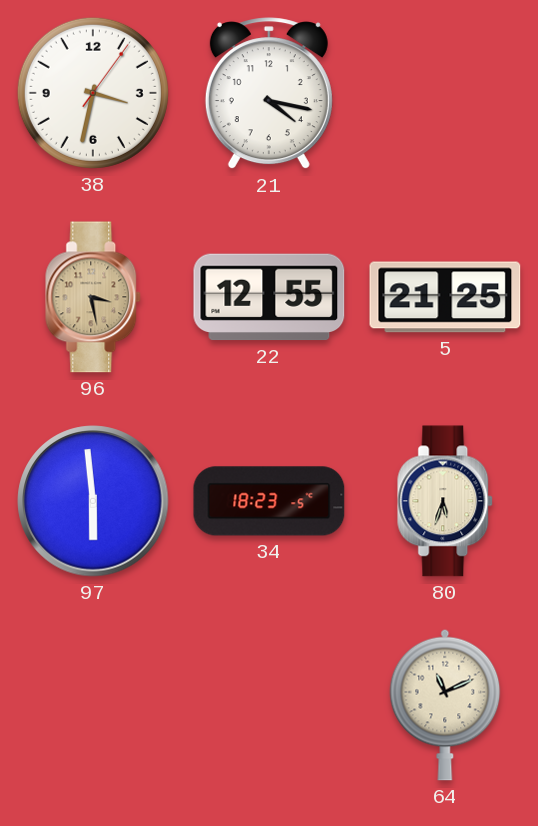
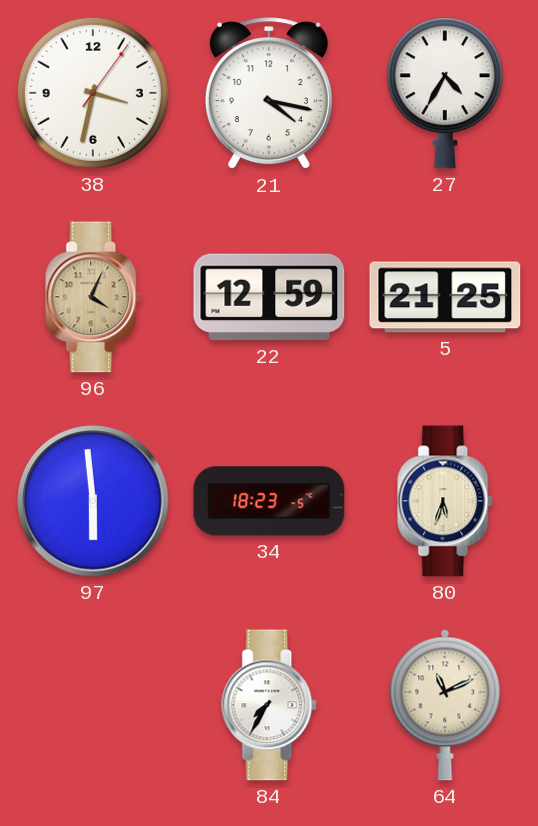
27: none -> 4:35
96: 3:28 -> 4:04
22: 12:55 -> 12:59
84: none -> 7:35
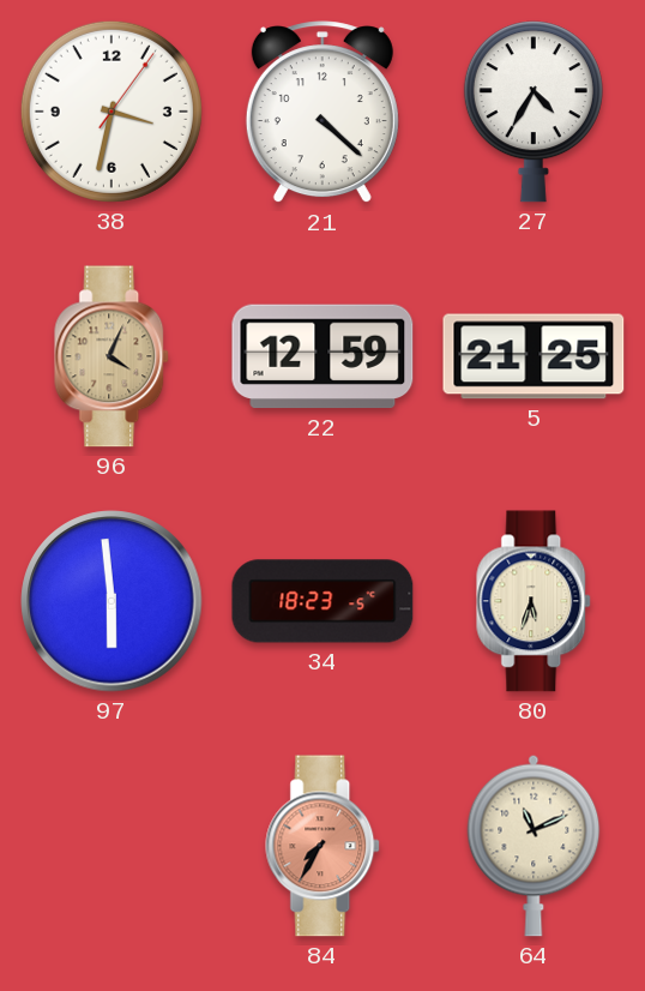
21: 4:17 -> 4:22
84 dial: white -> salmon
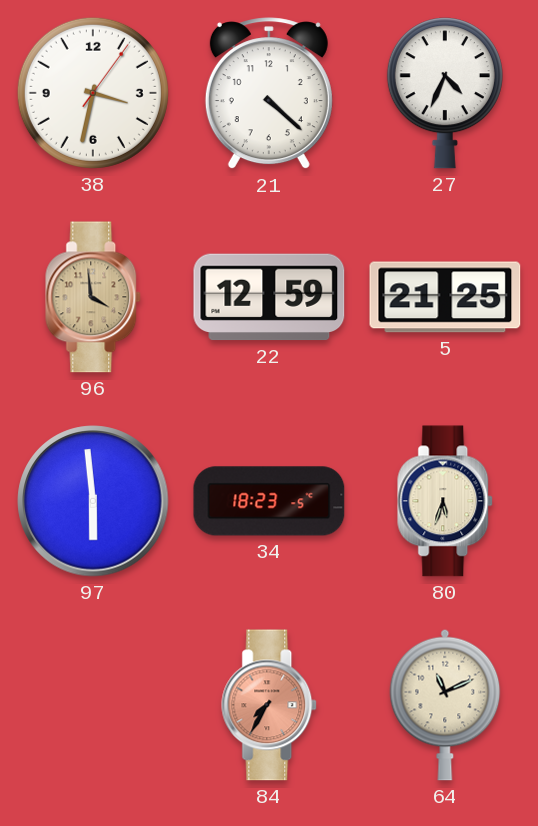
27: 4:35 -> 4:34
96: 4:04 -> 3:59
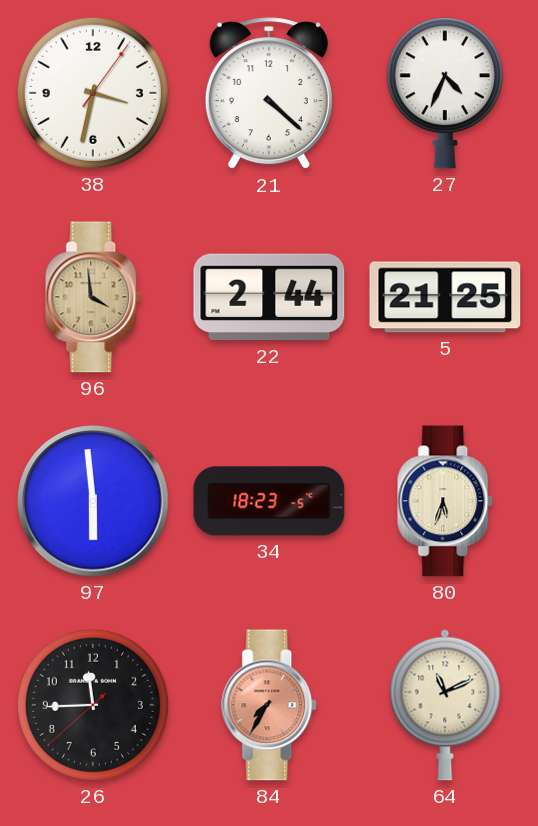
22: 12:59 -> 2:44
26: none -> 11:44
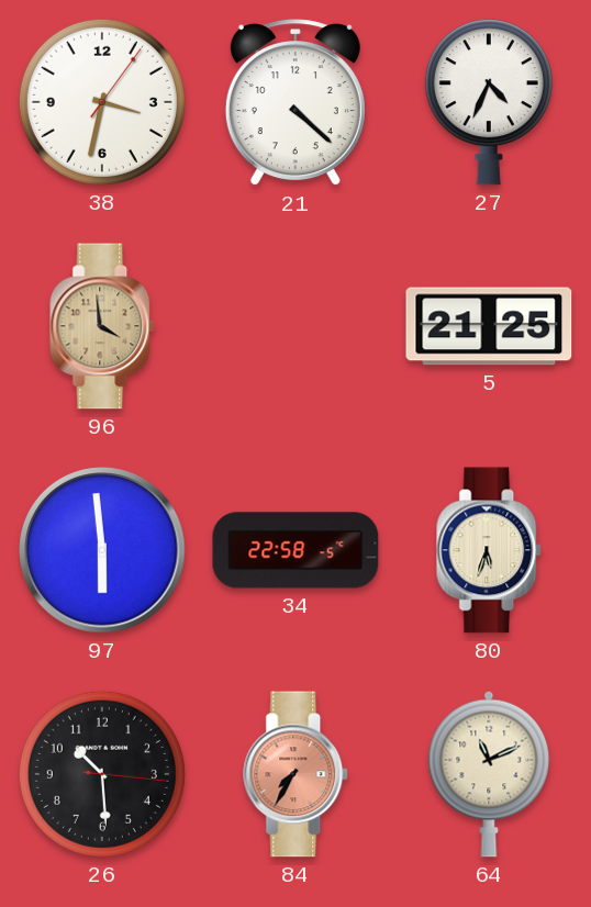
22: 2:44 -> none
34: 18:23 -> 22:58
26: 11:44 -> 10:29
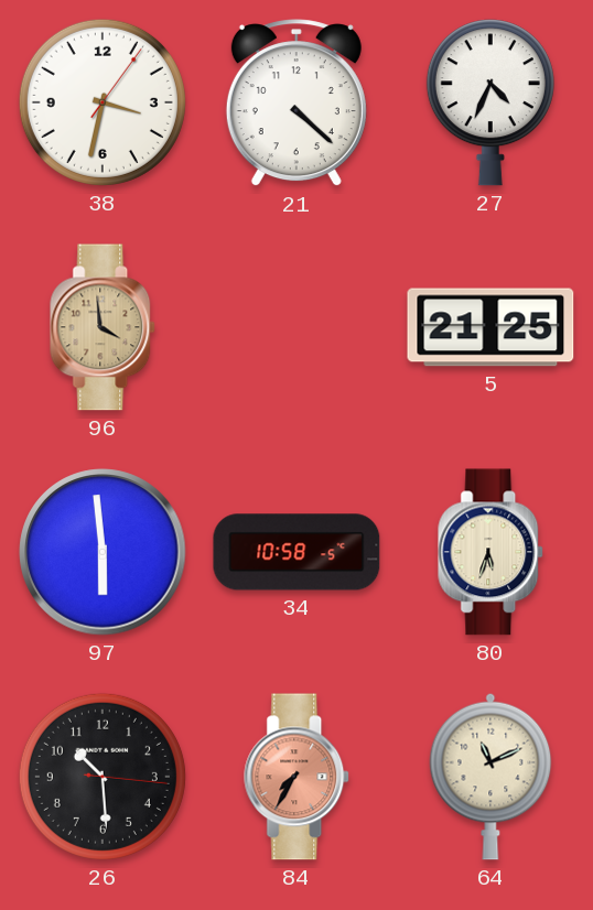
34: 22:58 -> 10:58
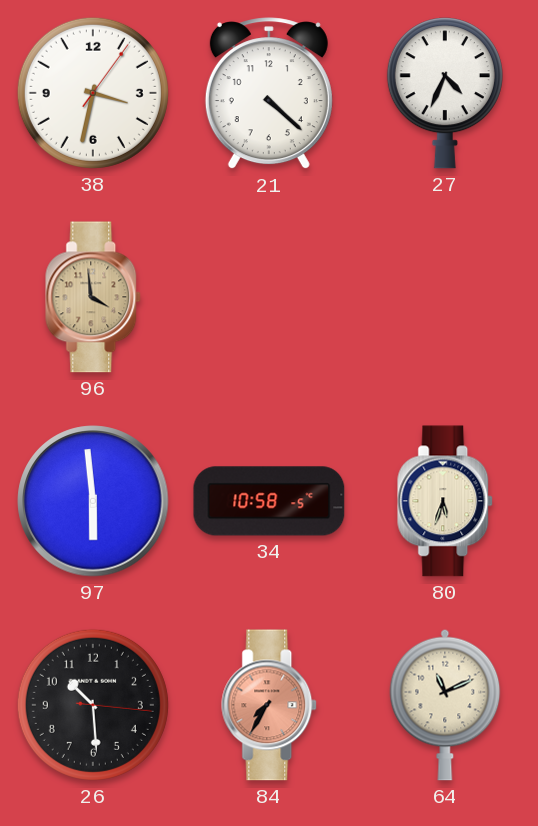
5: 21:25 -> none
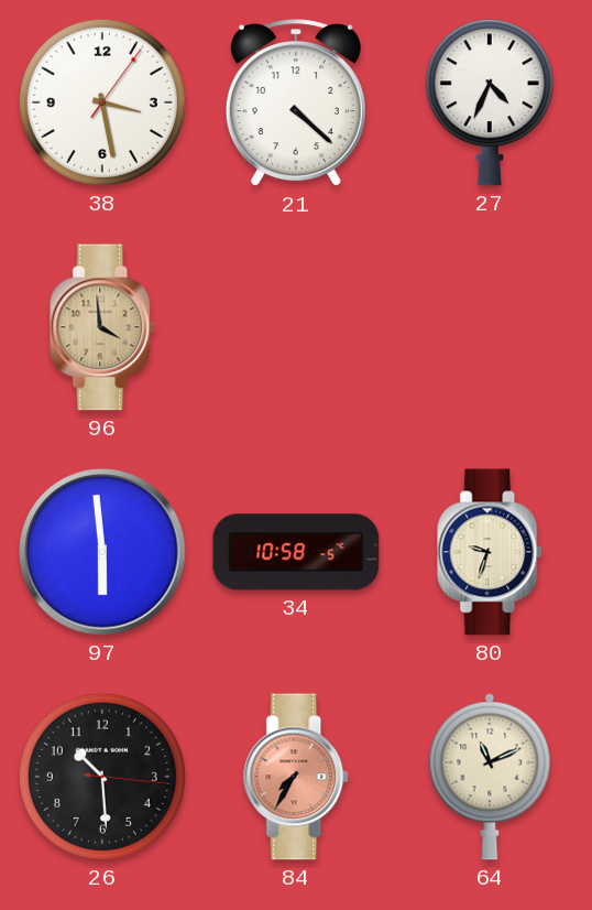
38: 3:32 -> 3:28
80: 5:33 -> 9:33
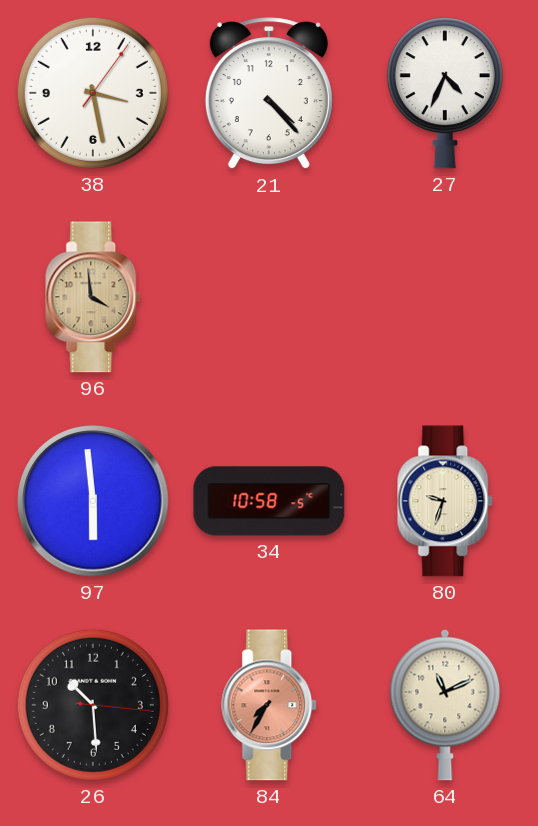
21: 4:22 -> 4:23
